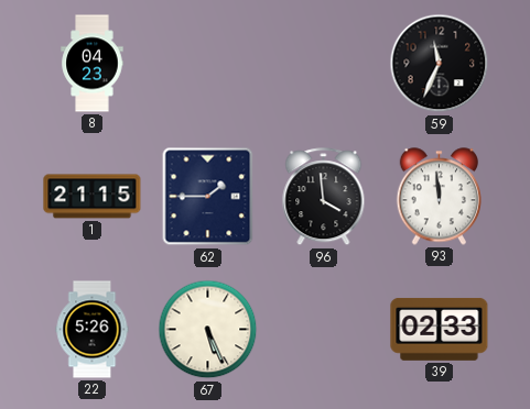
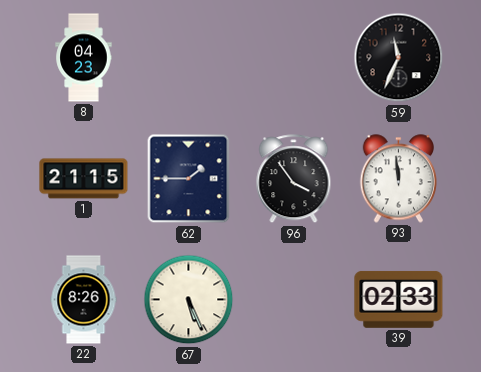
96: 3:59 -> 3:54
22: 5:26 -> 8:26
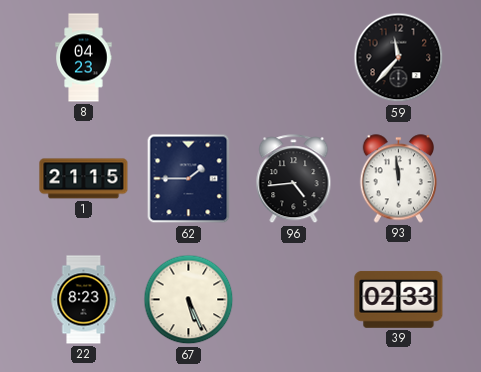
59: 11:34 -> 11:37
96: 3:54 -> 4:44
22: 8:26 -> 8:23
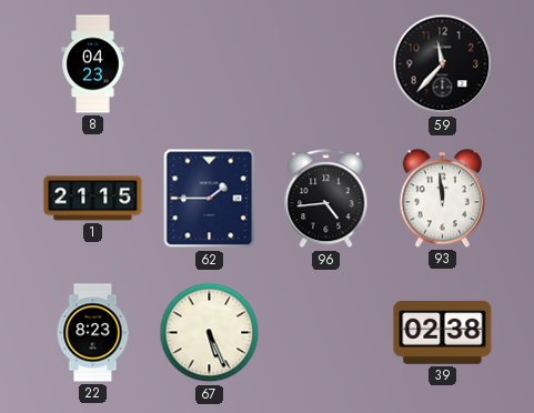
39: 02:33 -> 02:38
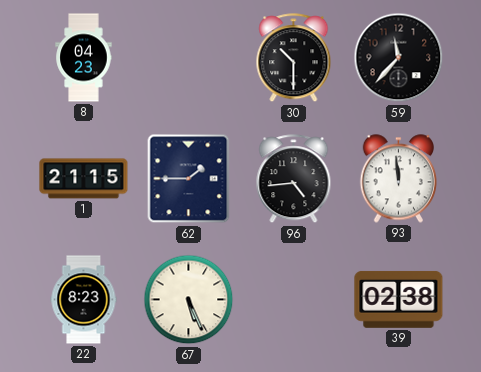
30: none -> 10:30
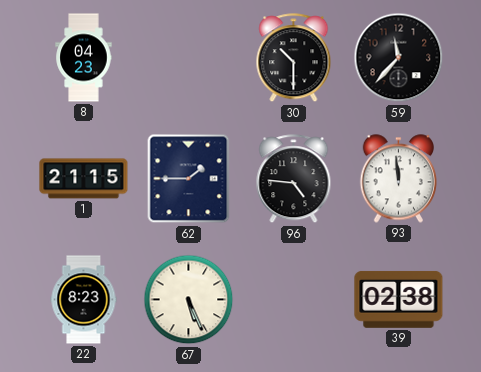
96: 4:44 -> 4:46
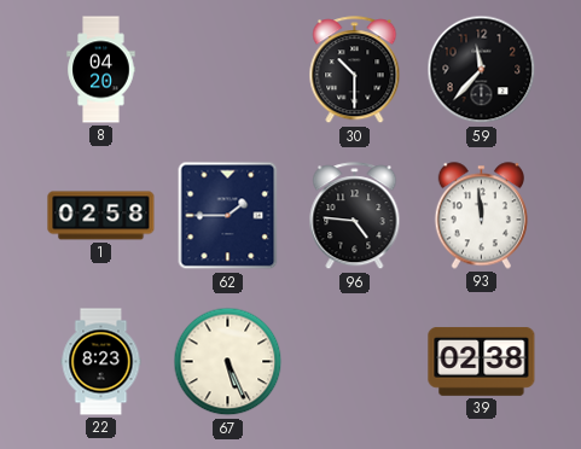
8: 04:23 -> 04:20
1: 21:15 -> 02:58
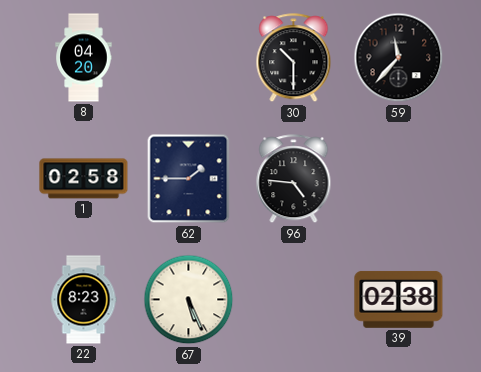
93: 11:59 -> none
